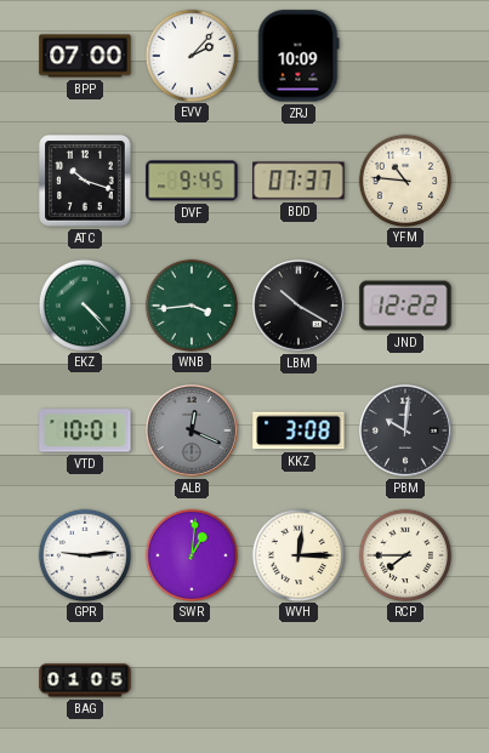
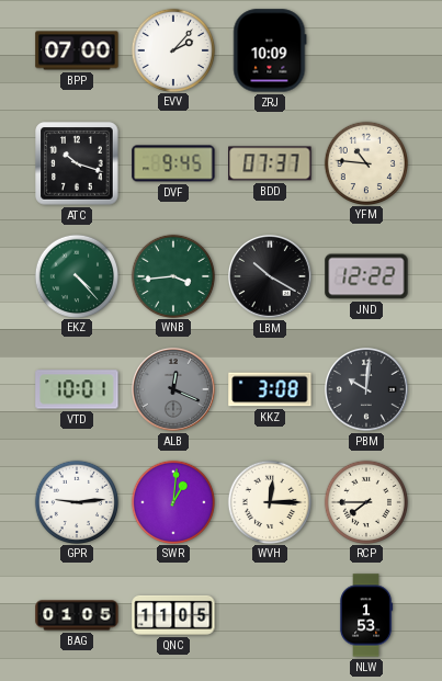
QNC: none -> 11:05
NLW: none -> 1:53
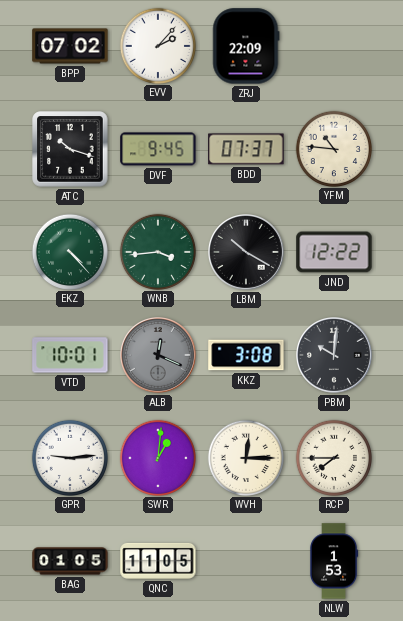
BPP: 07:00 -> 07:02
ZRJ: 10:09 -> 22:09
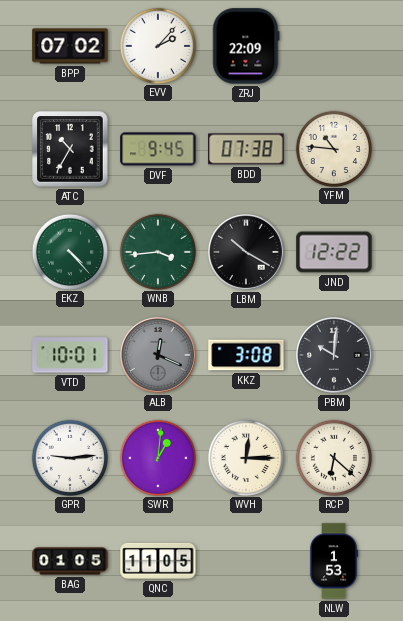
ATC: 10:18 -> 10:35
BDD: 07:37 -> 07:38
RCP: 7:45 -> 6:22
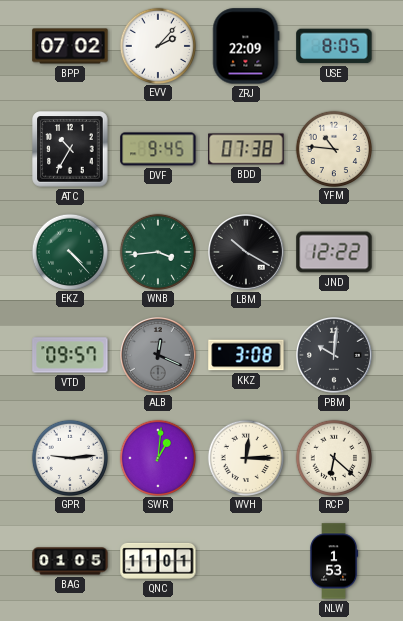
USE: none -> 8:05
VTD: 10:01 -> 09:57
QNC: 11:05 -> 11:01
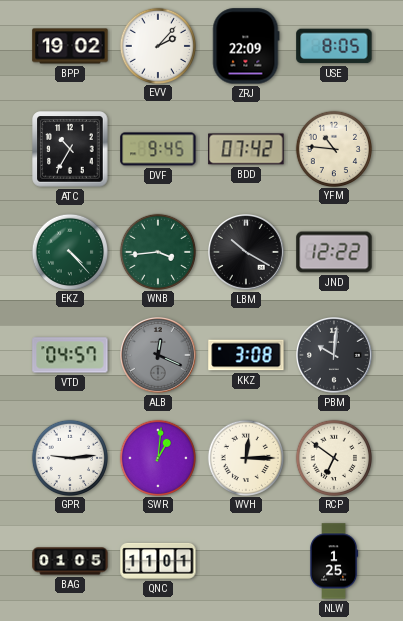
BPP: 07:02 -> 19:02
BDD: 07:38 -> 07:42
VTD: 09:57 -> 04:57
RCP: 6:22 -> 6:51
NLW: 1:53 -> 1:25
